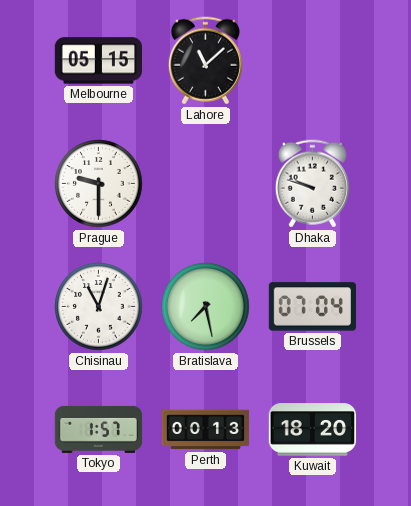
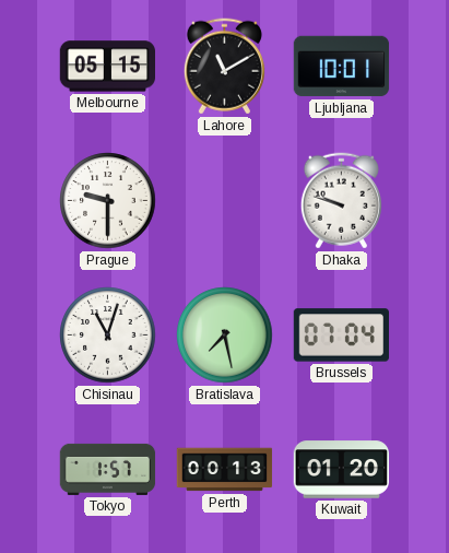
Lahore: 11:08 -> 11:10
Ljubljana: none -> 10:01
Kuwait: 18:20 -> 01:20
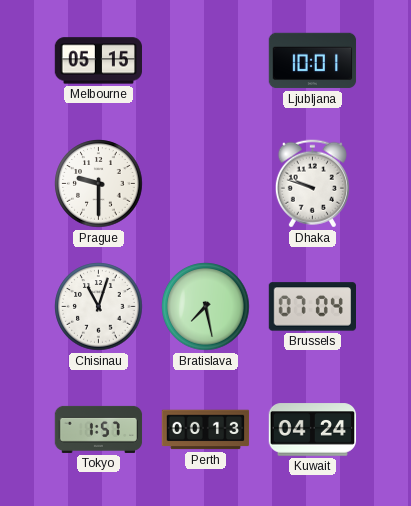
Lahore: 11:10 -> none
Kuwait: 01:20 -> 04:24
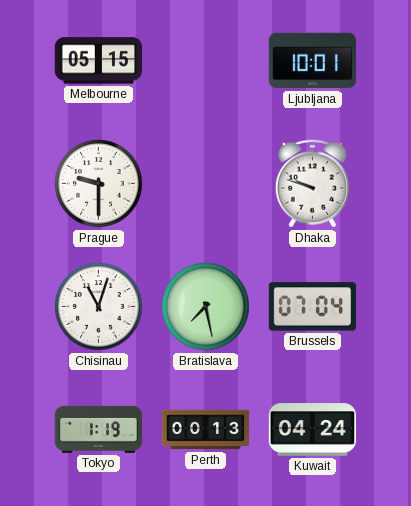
Tokyo: 1:57 -> 1:19
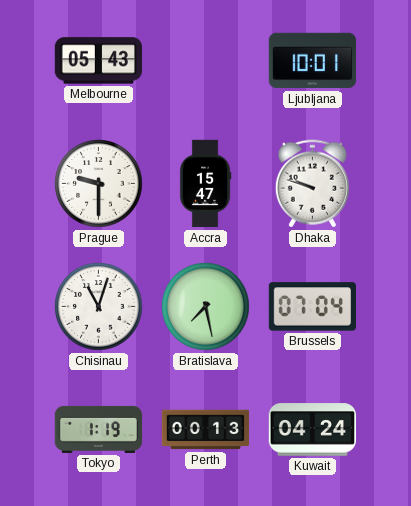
Melbourne: 05:15 -> 05:43
Accra: none -> 15:47
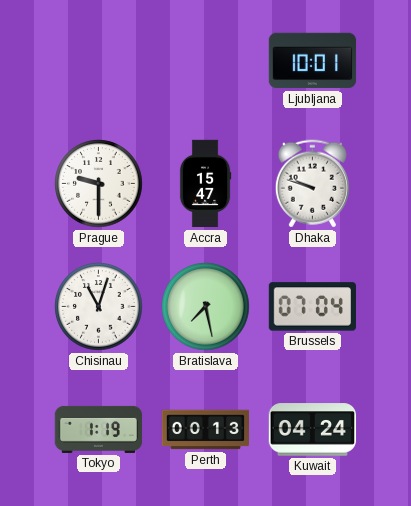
Melbourne: 05:43 -> none
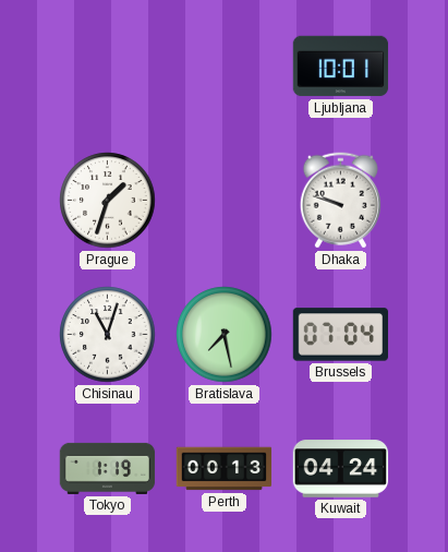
Prague: 9:30 -> 1:33
Accra: 15:47 -> none
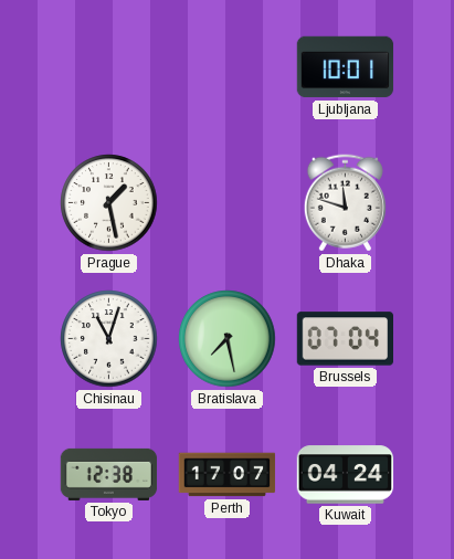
Prague: 1:33 -> 1:28
Dhaka: 9:48 -> 11:48
Tokyo: 1:19 -> 12:38
Perth: 00:13 -> 17:07
